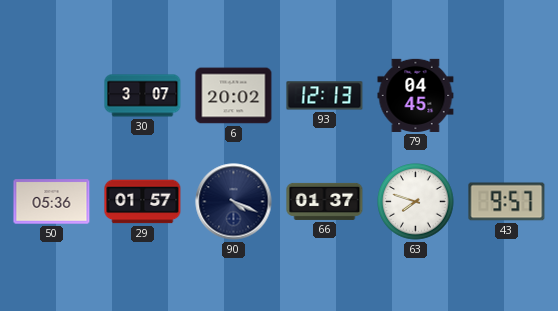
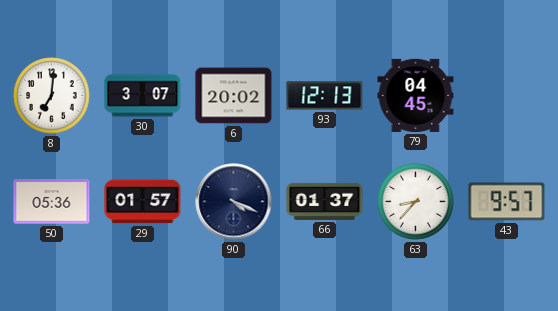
8: none -> 7:01
63: 7:48 -> 8:37
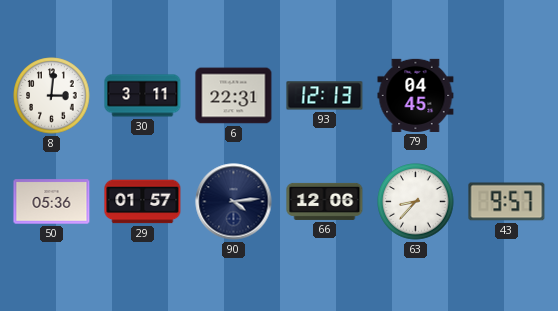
8: 7:01 -> 3:01
30: 3:07 -> 3:11
6: 20:02 -> 22:31
90: 4:19 -> 4:14
66: 01:37 -> 12:06
